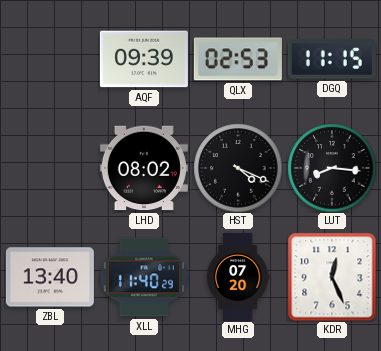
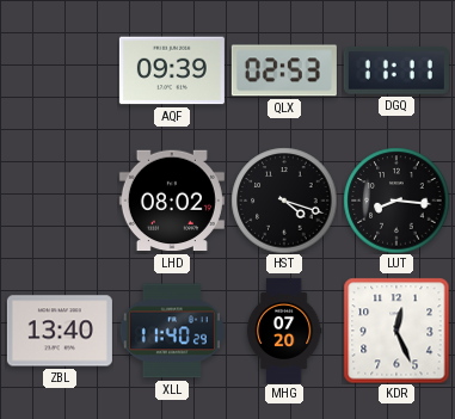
DGQ: 11:15 -> 11:11
HST: 4:19 -> 4:18
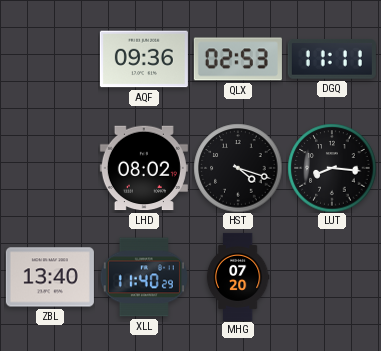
AQF: 09:39 -> 09:36
KDR: 12:26 -> none
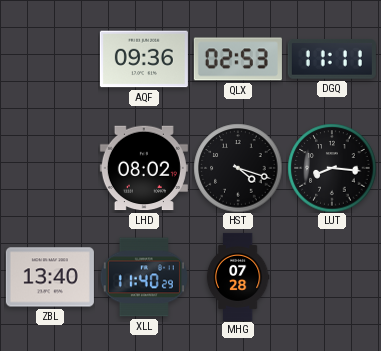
MHG: 07:20 -> 07:28
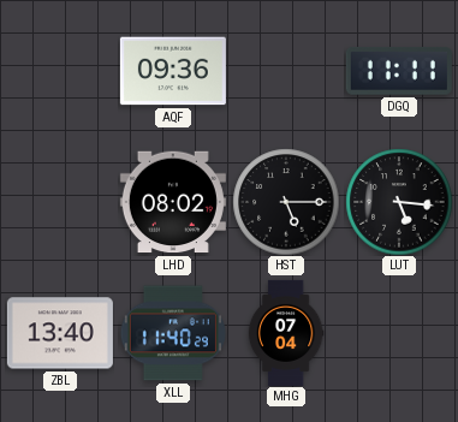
QLX: 02:53 -> none
HST: 4:18 -> 5:15
LUT: 8:16 -> 5:16
MHG: 07:28 -> 07:04
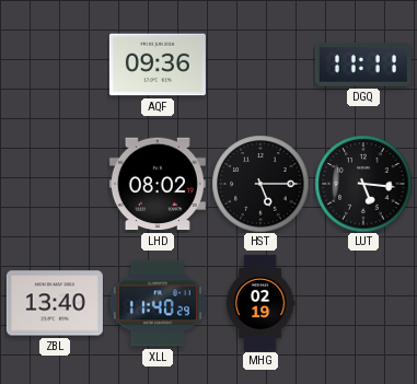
MHG: 07:04 -> 02:19
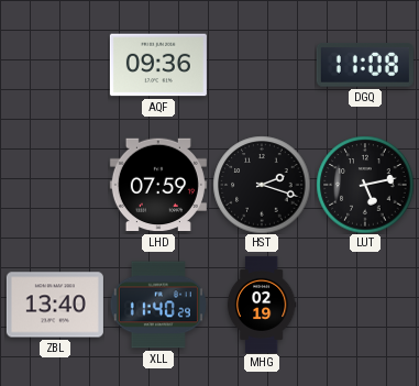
DGQ: 11:11 -> 11:08
LHD: 08:02 -> 07:59
HST: 5:15 -> 2:18
LUT: 5:16 -> 5:13
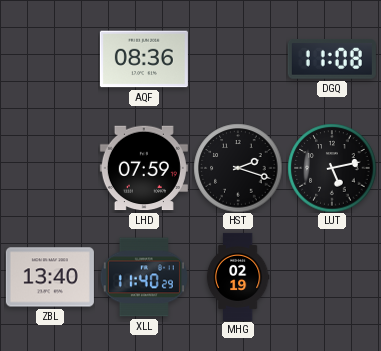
AQF: 09:36 -> 08:36
